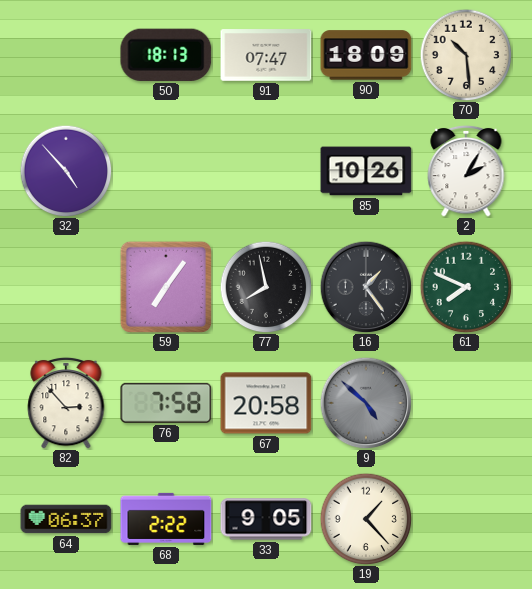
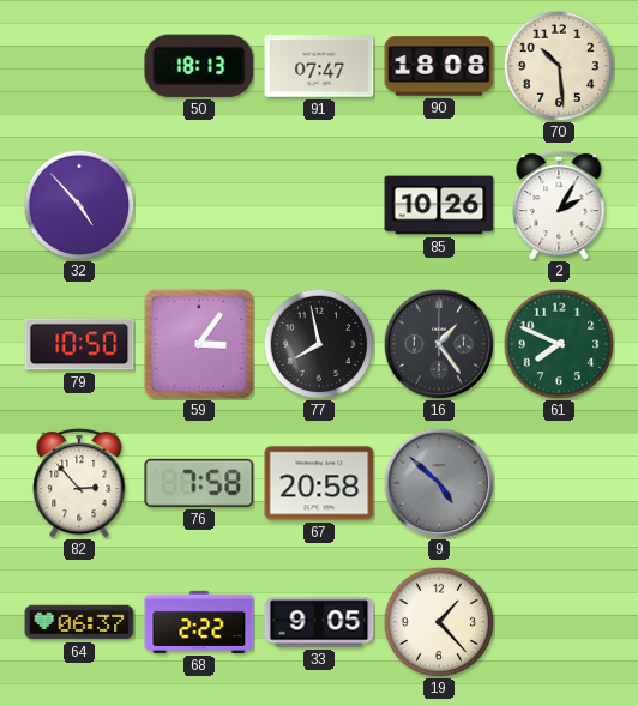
90: 18:09 -> 18:08
79: none -> 10:50
59: 7:06 -> 3:06
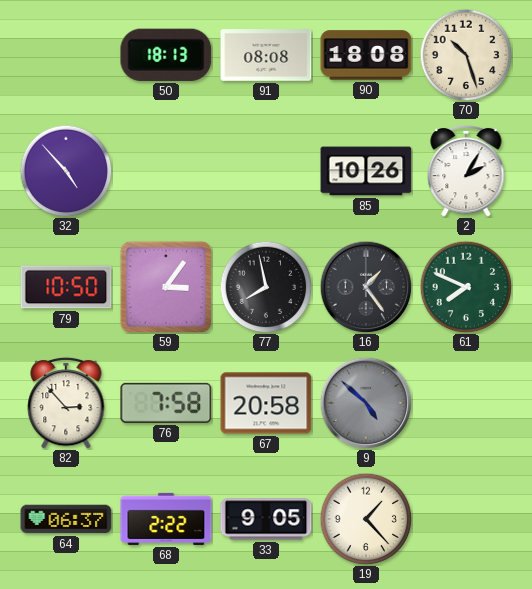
91: 07:47 -> 08:08
70: 10:29 -> 10:27
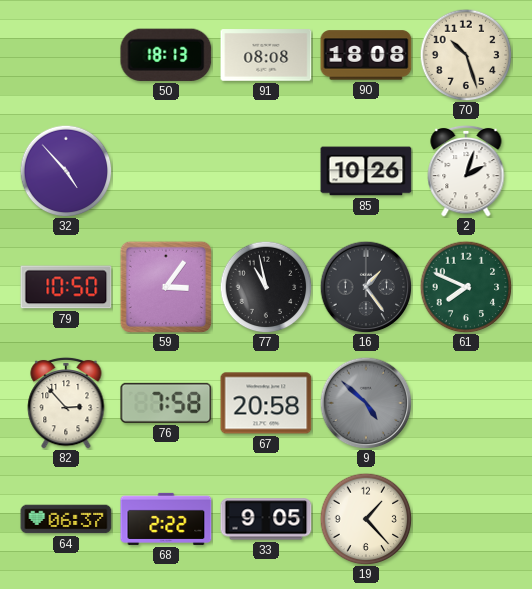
2: 2:05 -> 2:03
77: 7:58 -> 10:58
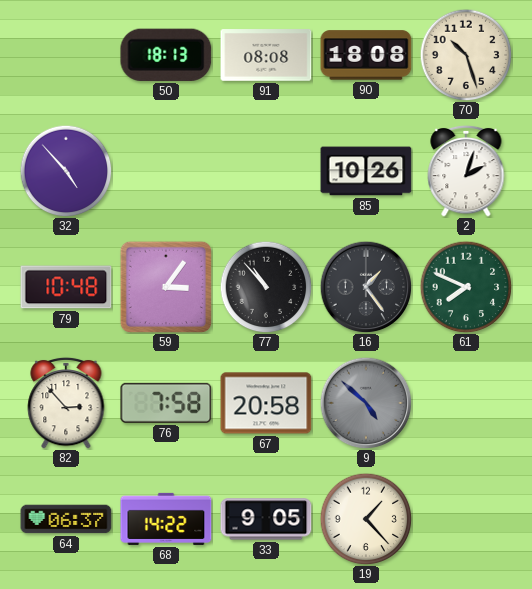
79: 10:50 -> 10:48
77: 10:58 -> 10:53
68: 2:22 -> 14:22
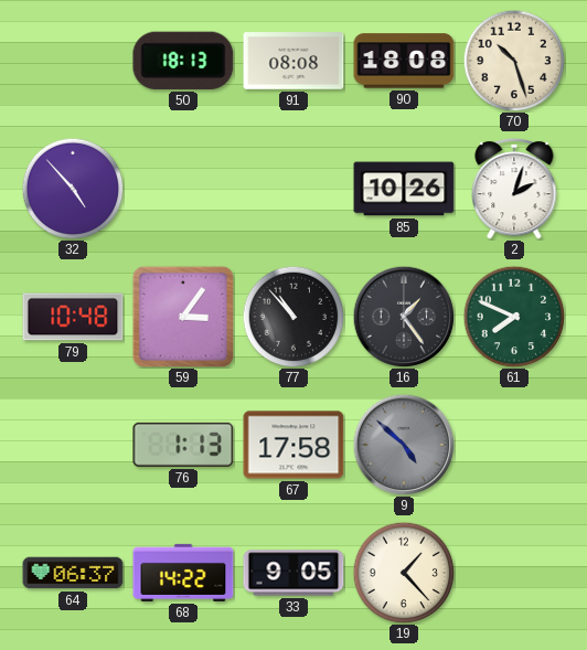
82: 2:53 -> none
76: 7:58 -> 1:13
67: 20:58 -> 17:58
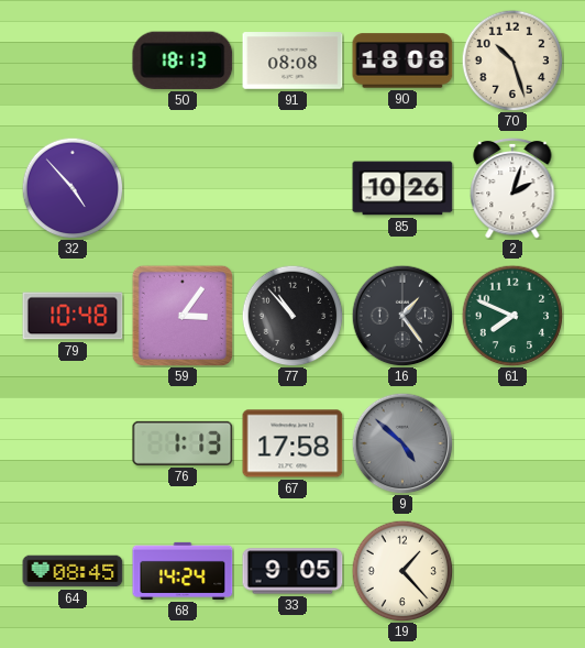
64: 06:37 -> 08:45
68: 14:22 -> 14:24
